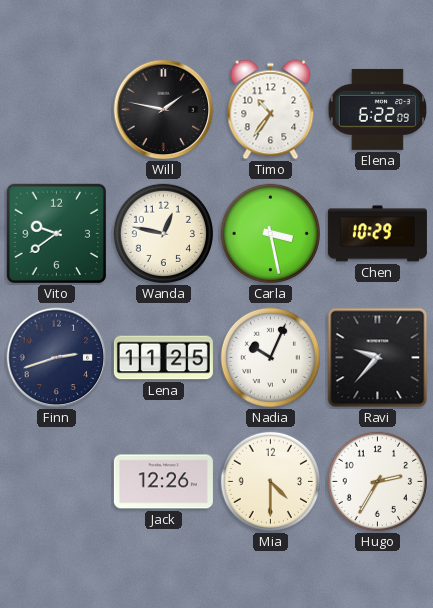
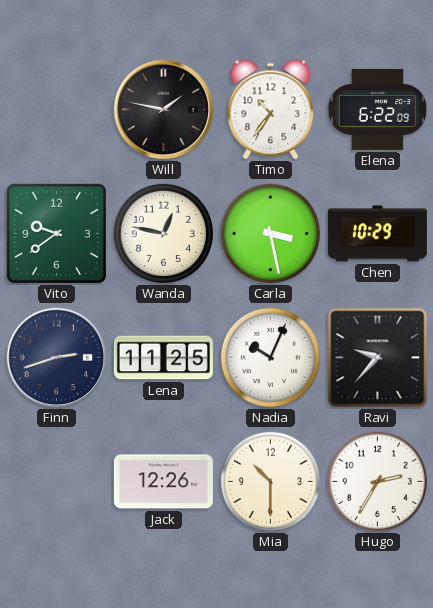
Mia: 4:30 -> 10:30
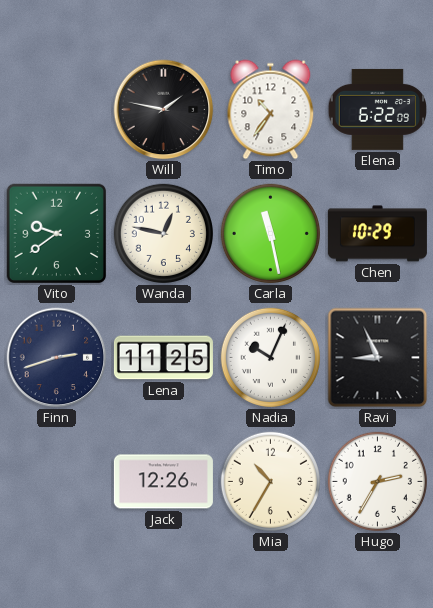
Carla: 3:28 -> 11:28
Ravi: 9:37 -> 8:56
Mia: 10:30 -> 10:35
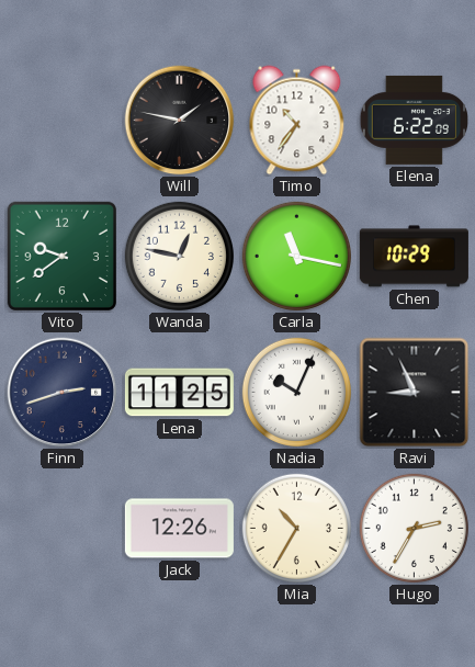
Carla: 11:28 -> 11:17
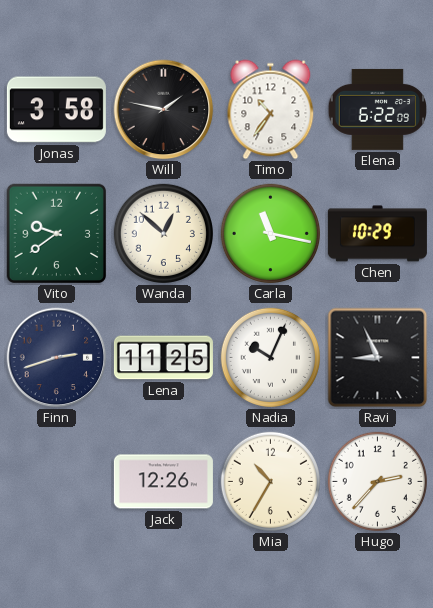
Jonas: none -> 3:58
Wanda: 12:47 -> 12:52
Hugo: 2:35 -> 2:37
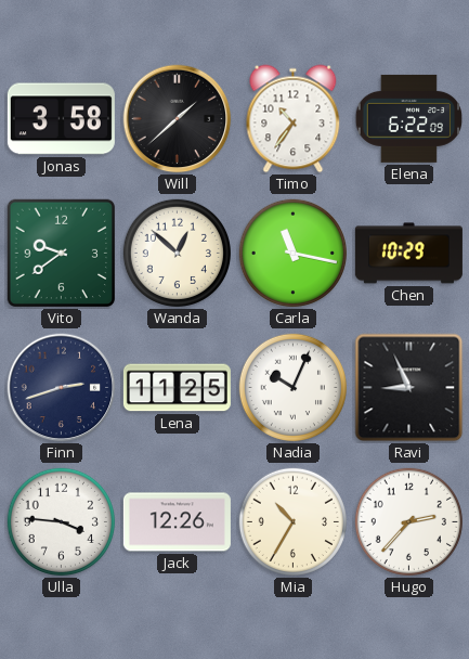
Will: 1:47 -> 1:38
Ulla: none -> 3:46
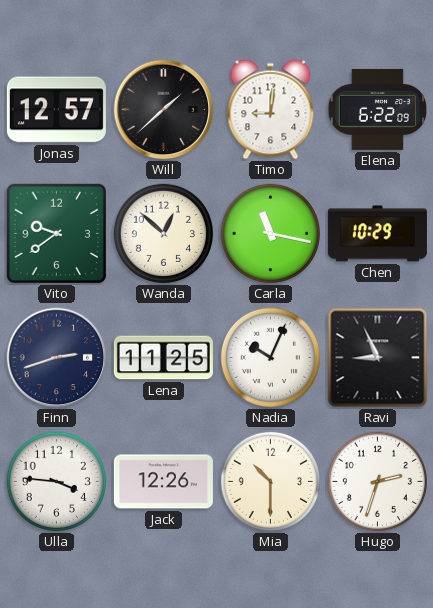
Jonas: 3:58 -> 12:57
Timo: 10:36 -> 9:01
Mia: 10:35 -> 10:30
Hugo: 2:37 -> 2:33
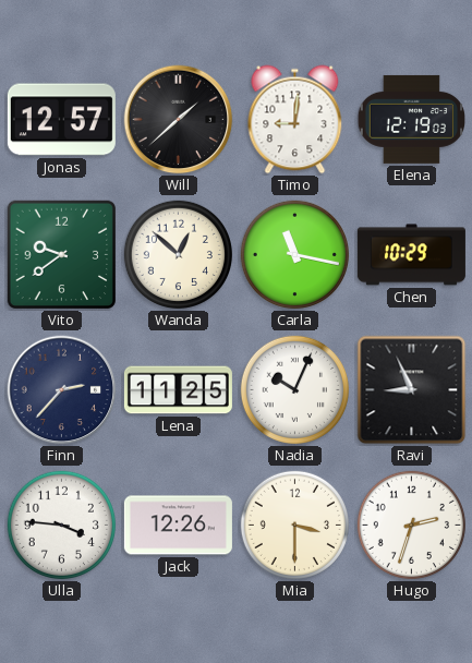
Elena: 6:22 -> 12:19
Finn: 2:42 -> 2:37
Mia: 10:30 -> 3:30
